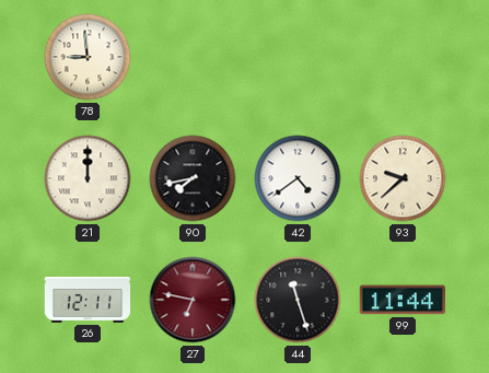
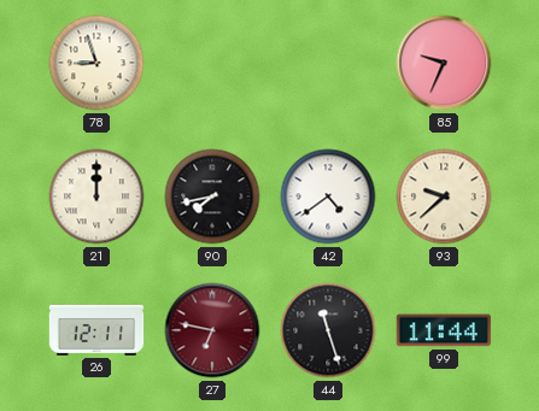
78: 8:59 -> 8:57
85: none -> 9:34
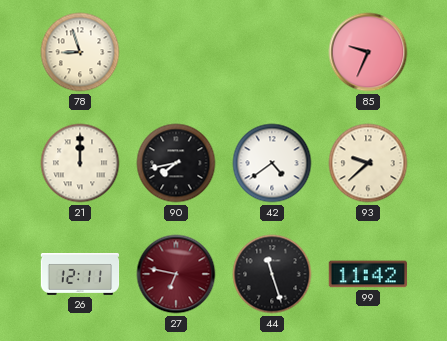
99: 11:44 -> 11:42
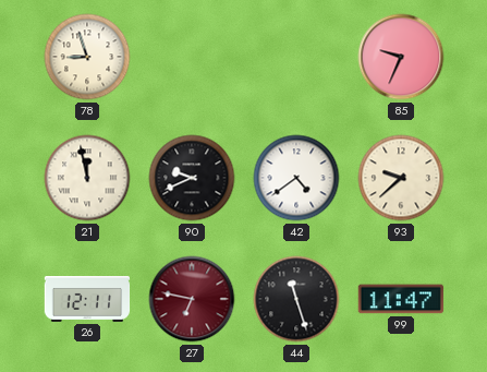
21: 12:00 -> 11:58
90: 7:43 -> 9:41
99: 11:42 -> 11:47
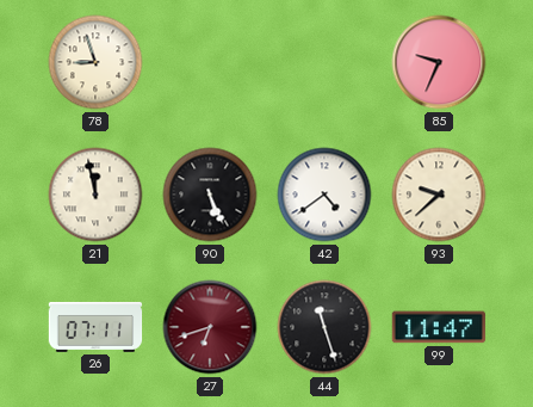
90: 9:41 -> 5:26
26: 12:11 -> 07:11
27: 6:47 -> 6:42
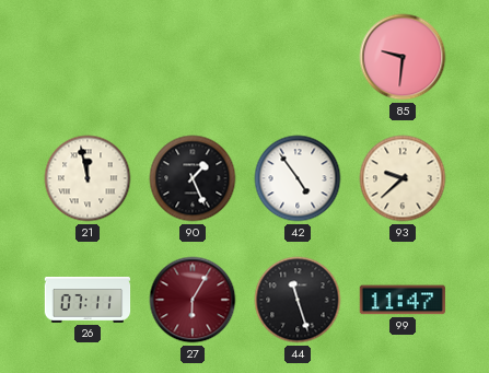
78: 8:57 -> none
85: 9:34 -> 9:31
90: 5:26 -> 1:26
42: 4:39 -> 4:54
27: 6:42 -> 6:05
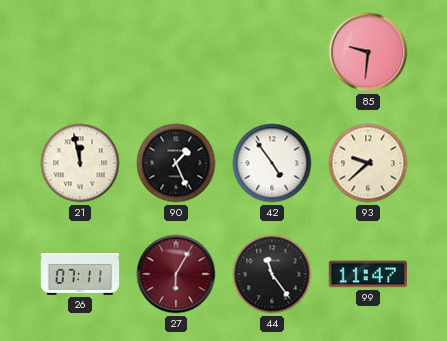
44: 11:27 -> 11:24
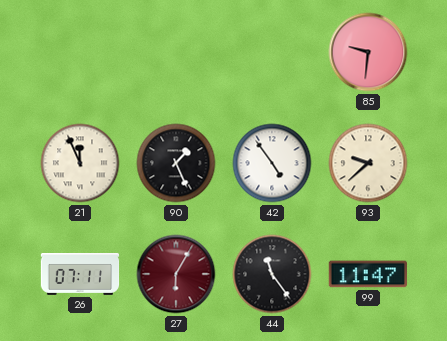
21: 11:58 -> 11:56
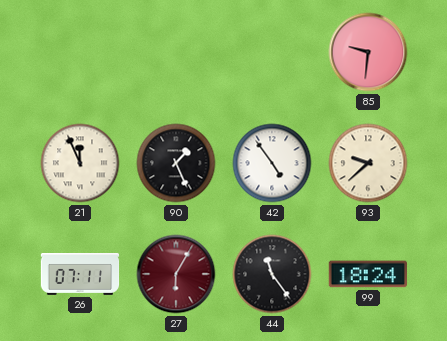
99: 11:47 -> 18:24
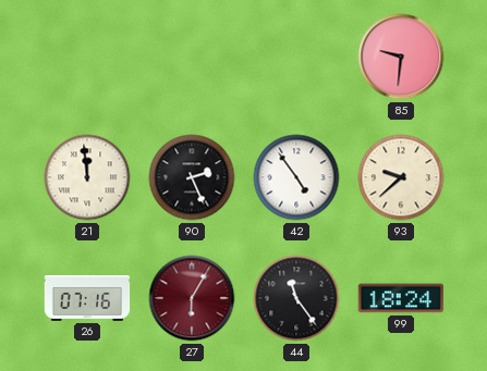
21: 11:56 -> 11:59
90: 1:26 -> 2:26
26: 07:11 -> 07:16
